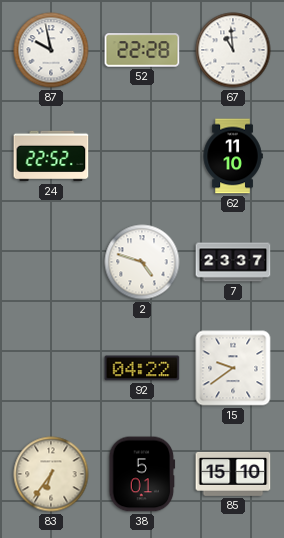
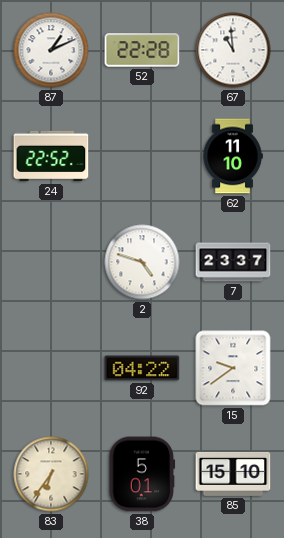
87: 9:58 -> 1:11
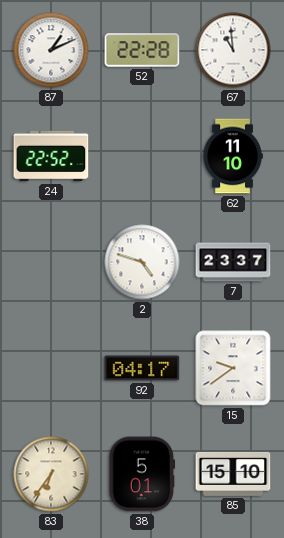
92: 04:22 -> 04:17
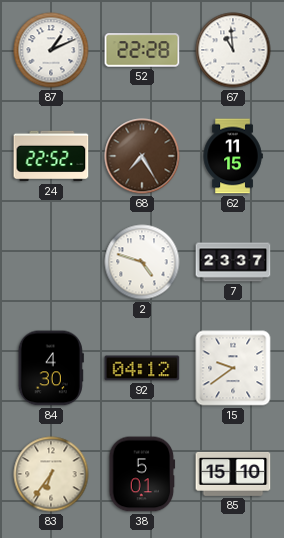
68: none -> 7:25
62: 11:10 -> 11:15
84: none -> 4:30
92: 04:17 -> 04:12
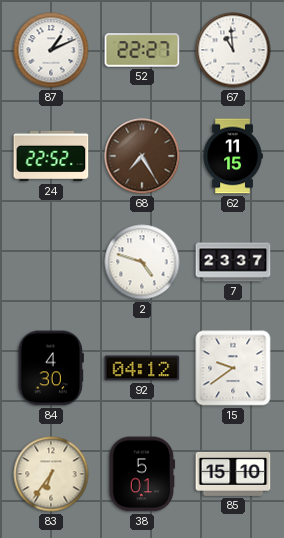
52: 22:28 -> 22:27
